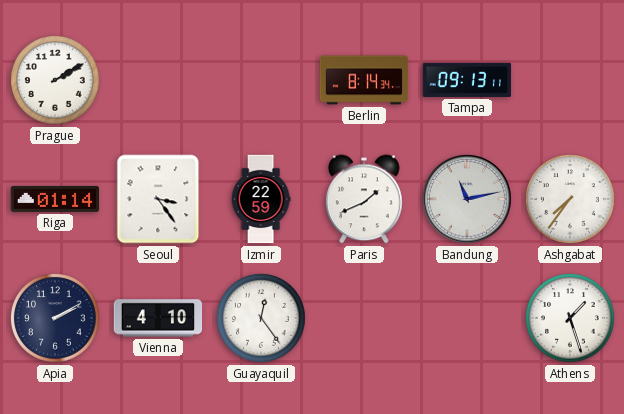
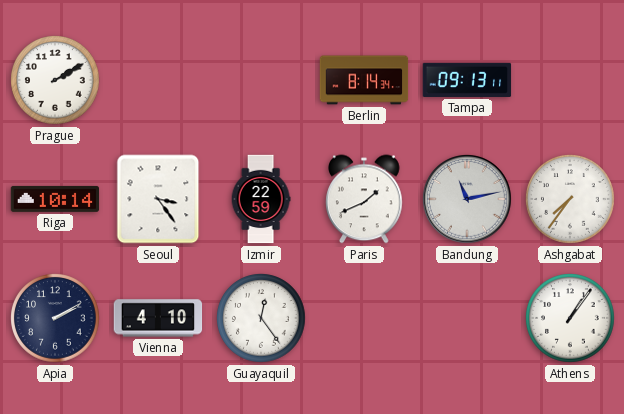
Riga: 01:14 -> 10:14
Athens: 1:27 -> 1:06
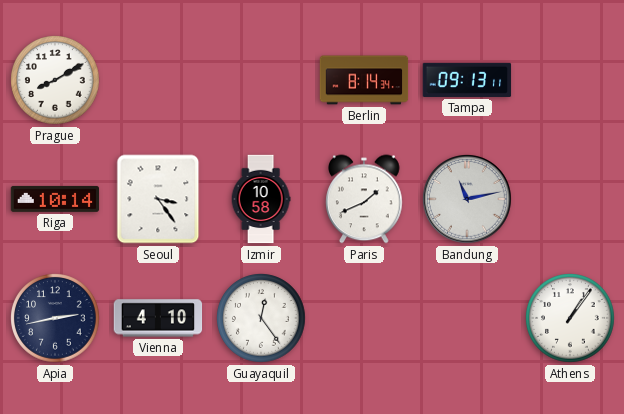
Prague: 2:10 -> 8:10
Izmir: 22:59 -> 10:58
Ashgabat: 7:36 -> none
Apia: 2:10 -> 2:43
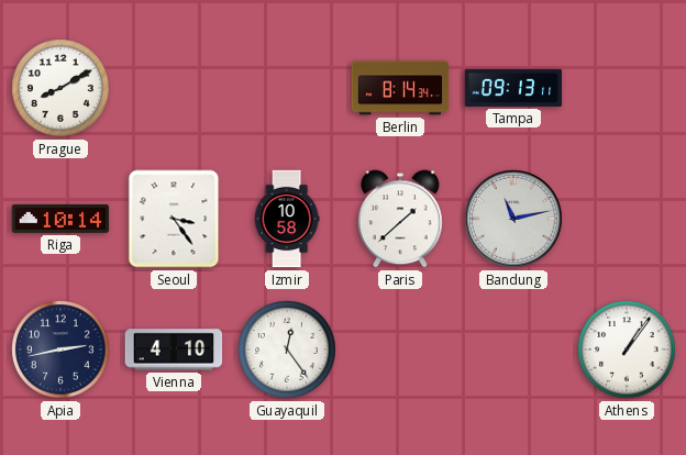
Paris: 1:41 -> 1:38
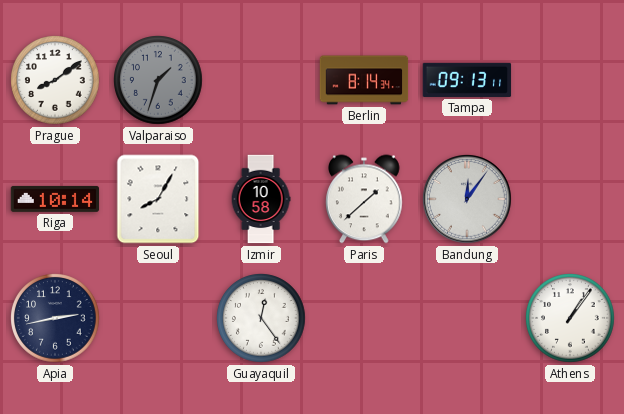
Prague: 8:10 -> 8:09
Valparaiso: none -> 1:33
Seoul: 3:24 -> 8:05
Bandung: 11:13 -> 12:06
Vienna: 4:10 -> none
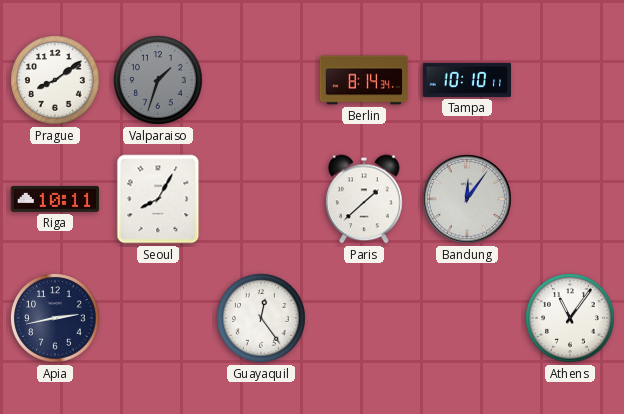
Tampa: 09:13 -> 10:10
Riga: 10:14 -> 10:11
Izmir: 10:58 -> none
Athens: 1:06 -> 11:06
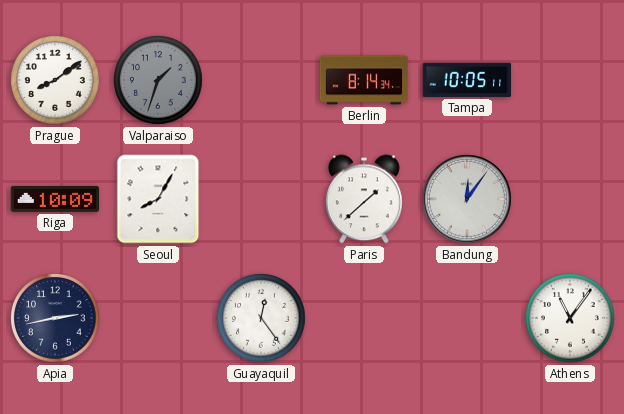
Tampa: 10:10 -> 10:05
Riga: 10:11 -> 10:09
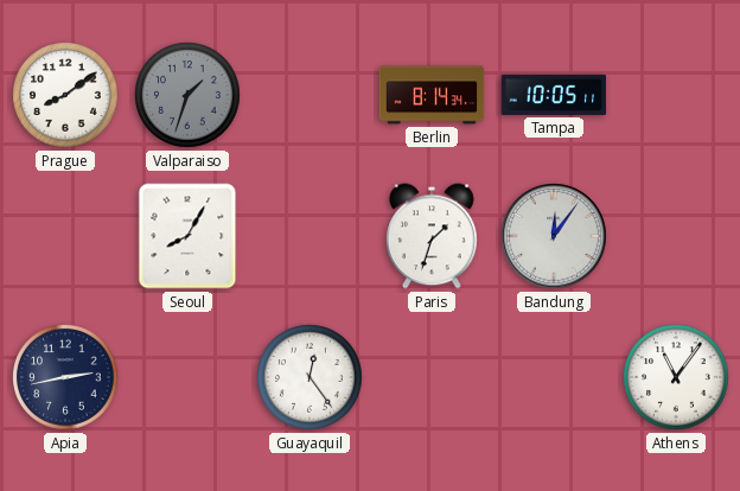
Riga: 10:09 -> none
Paris: 1:38 -> 1:33
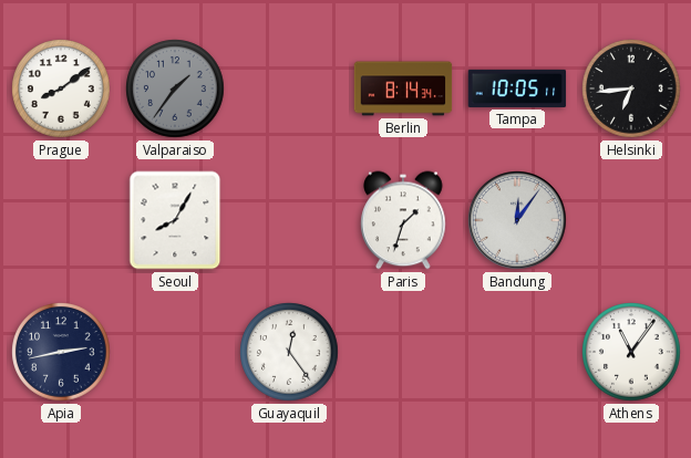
Valparaiso: 1:33 -> 1:36
Helsinki: none -> 6:44
